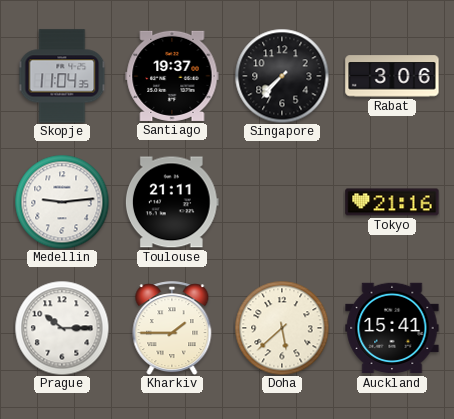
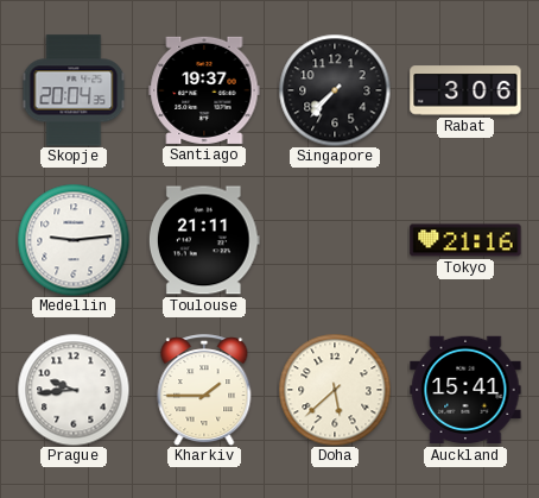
Skopje: 11:04 -> 20:04
Prague: 10:15 -> 9:44
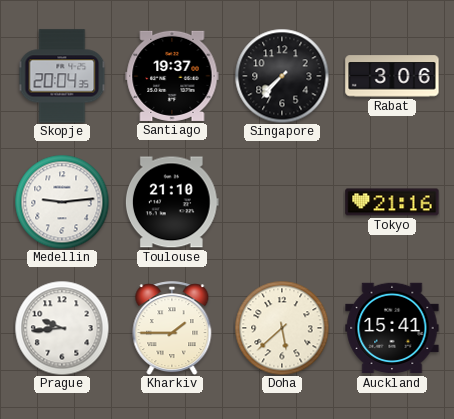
Toulouse: 21:11 -> 21:10
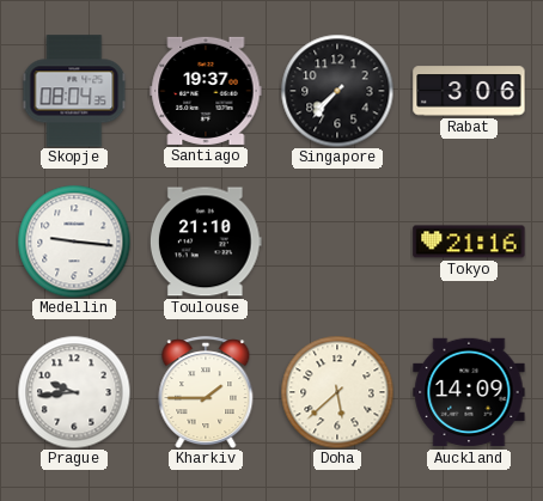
Skopje: 20:04 -> 08:04
Medellin: 9:14 -> 9:16
Auckland: 15:41 -> 14:09
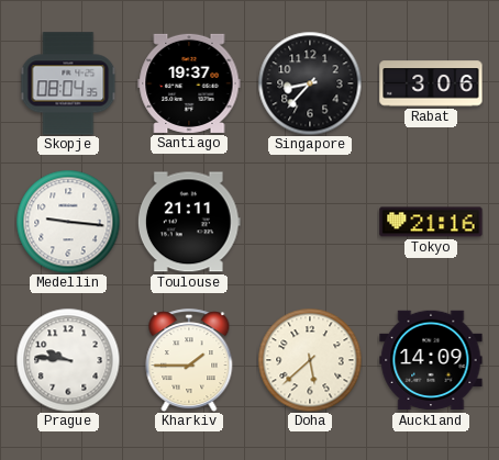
Singapore: 7:37 -> 8:37
Toulouse: 21:10 -> 21:11
Prague: 9:44 -> 9:46
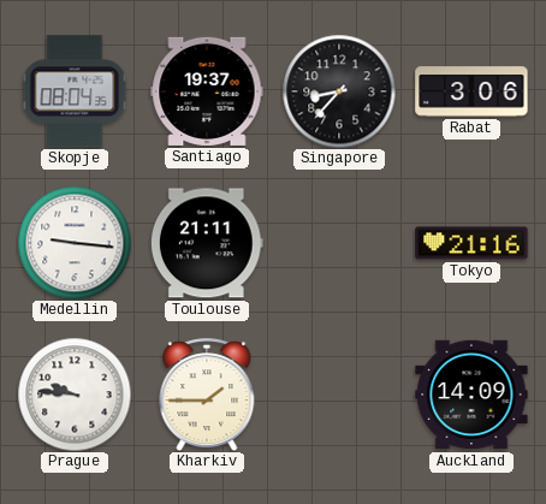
Doha: 5:38 -> none
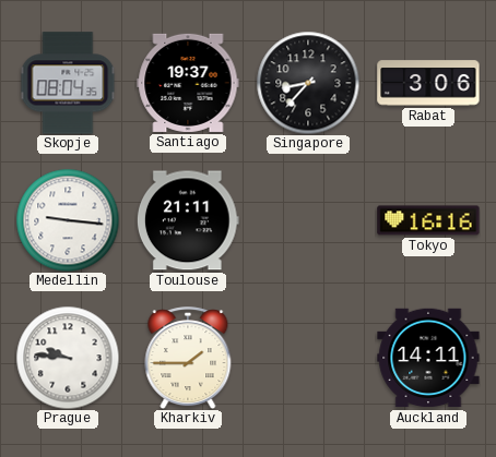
Tokyo: 21:16 -> 16:16
Auckland: 14:09 -> 14:11
